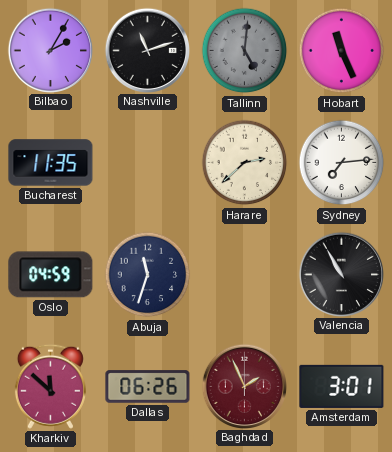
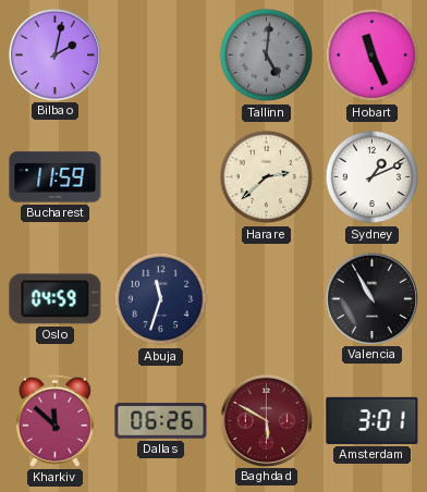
Bilbao: 2:05 -> 2:02
Nashville: 11:12 -> none
Bucharest: 11:35 -> 11:59
Sydney: 7:14 -> 1:11
Baghdad: 1:56 -> 5:50
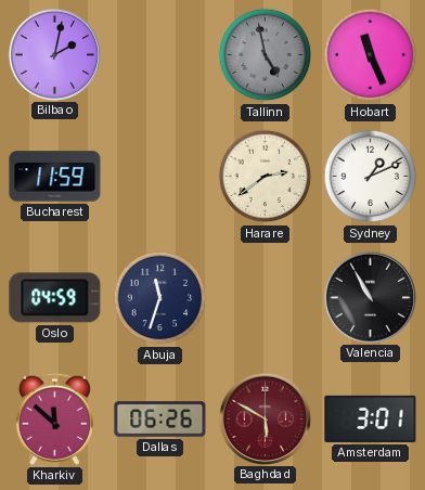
Tallinn: 5:01 -> 4:58
Harare: 2:38 -> 2:39
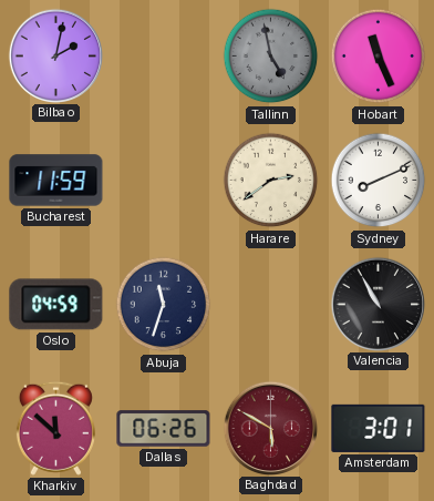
Sydney: 1:11 -> 8:11
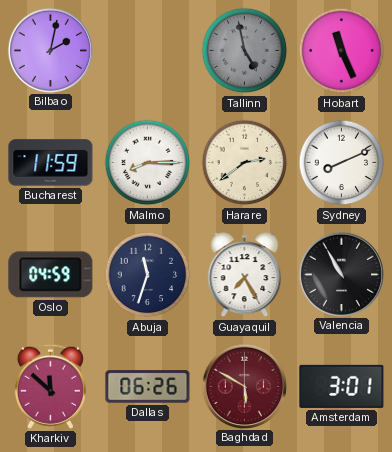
Malmo: none -> 8:15
Guayaquil: none -> 7:25
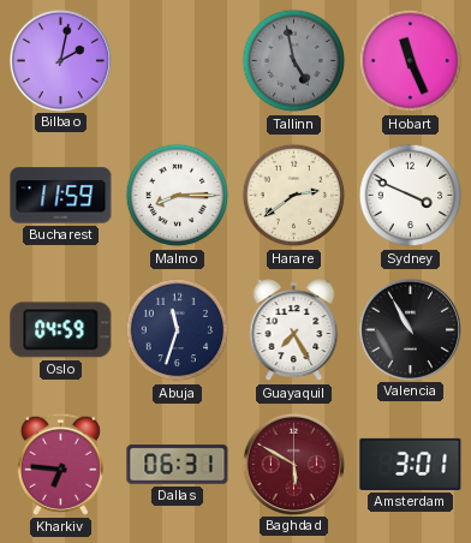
Sydney: 8:11 -> 3:49
Kharkiv: 11:52 -> 6:46
Dallas: 06:26 -> 06:31
